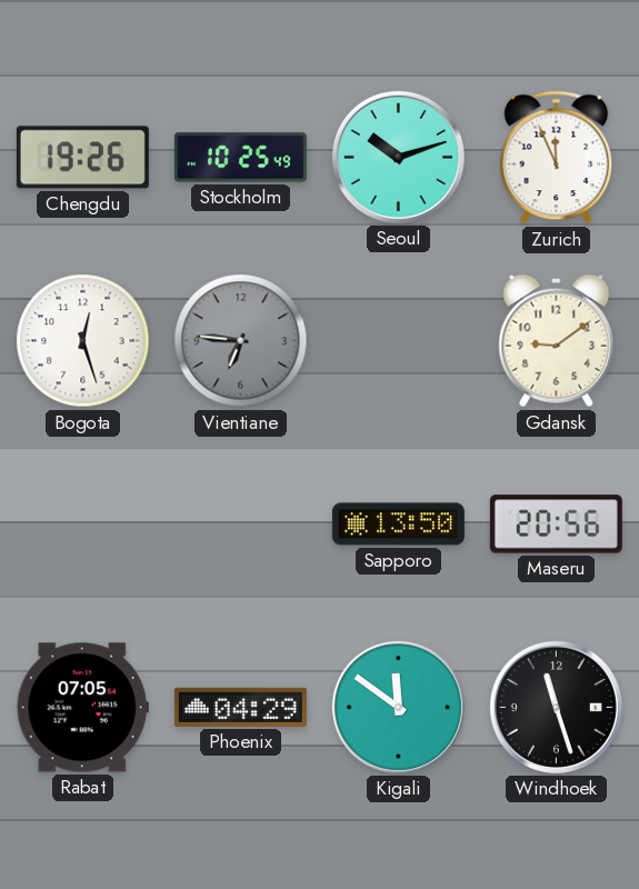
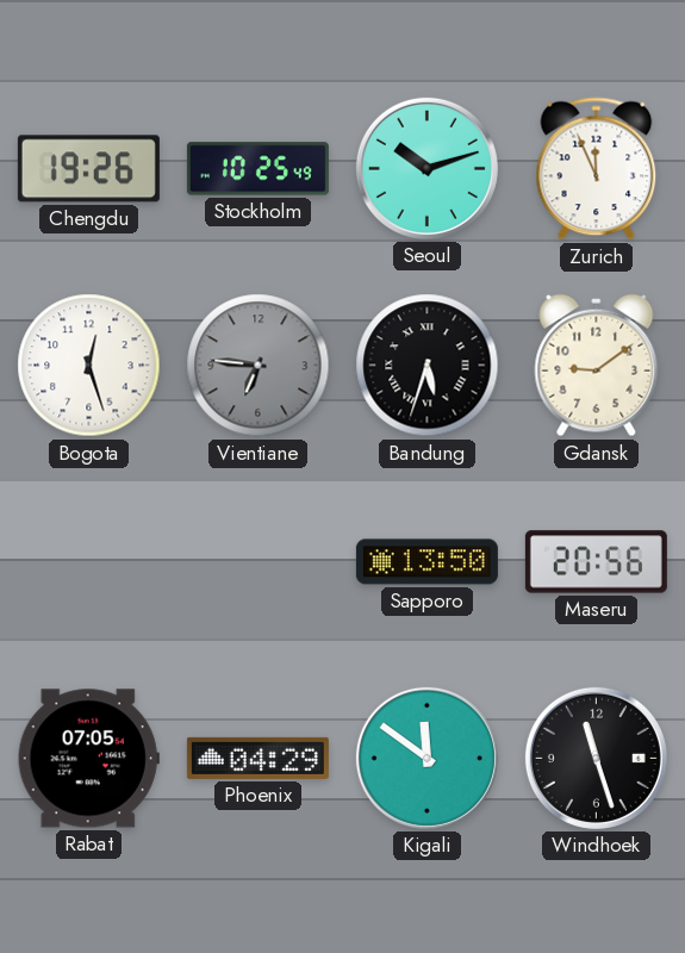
Bandung: none -> 5:33
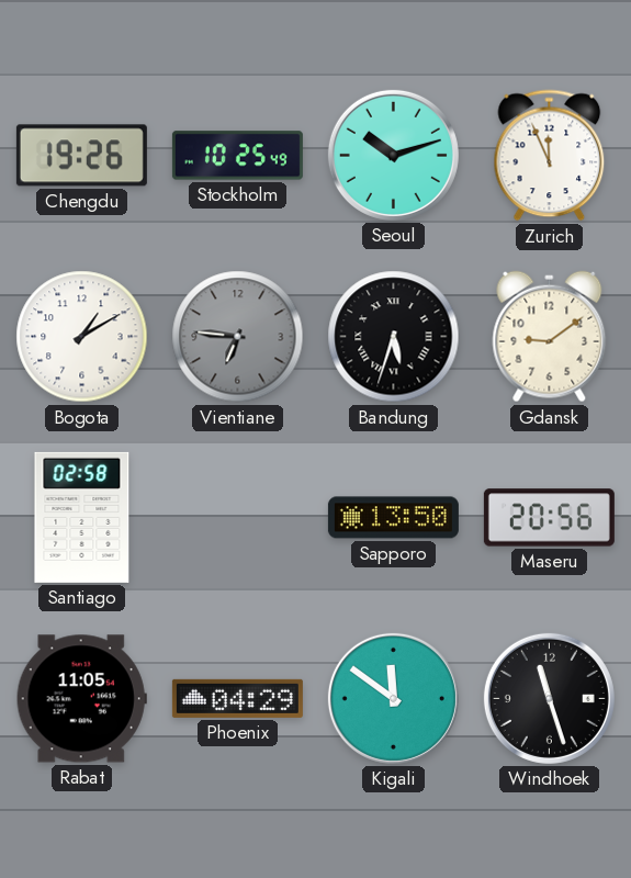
Bogota: 12:27 -> 1:10
Santiago: none -> 02:58
Rabat: 07:05 -> 11:05
